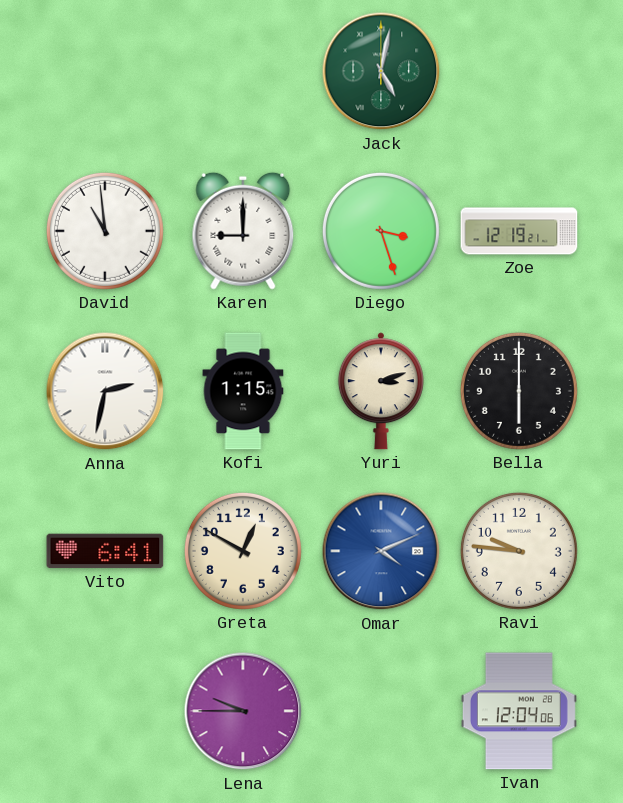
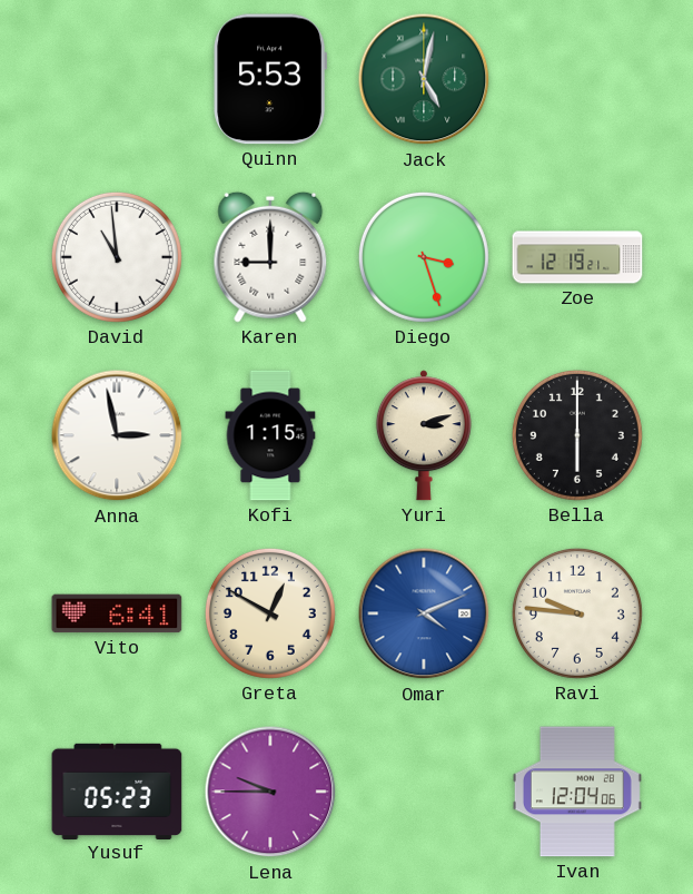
Quinn: none -> 5:53
Anna: 2:32 -> 2:58
Yusuf: none -> 05:23
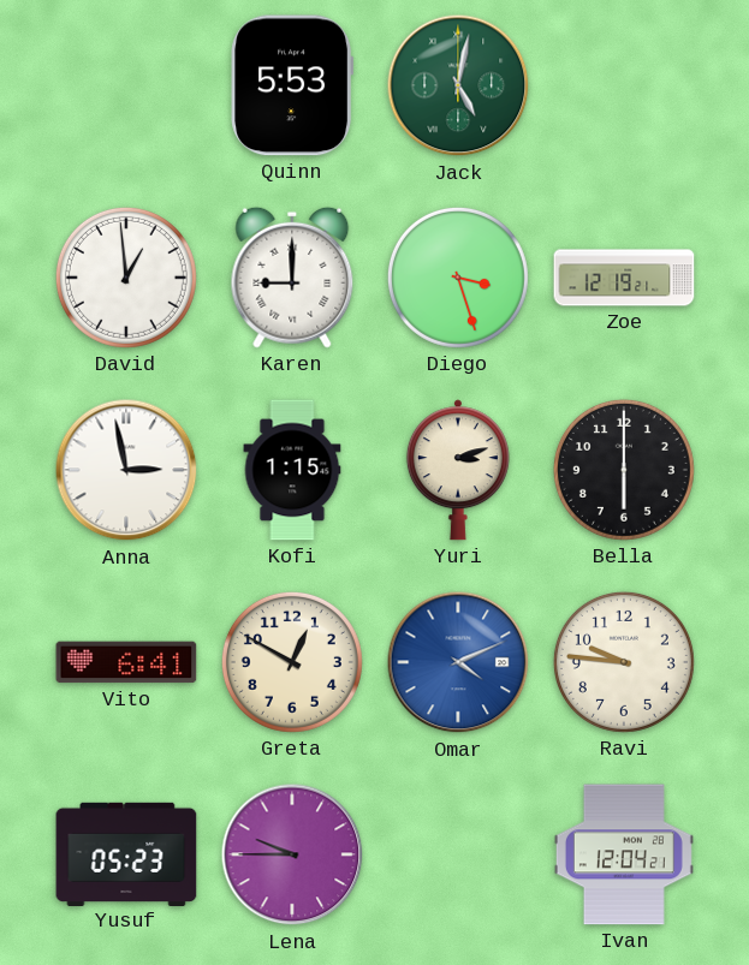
David: 10:59 -> 12:59
Ivan: 12:04:06 -> 12:04:21
